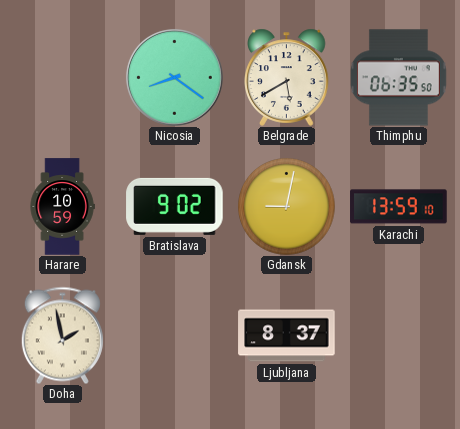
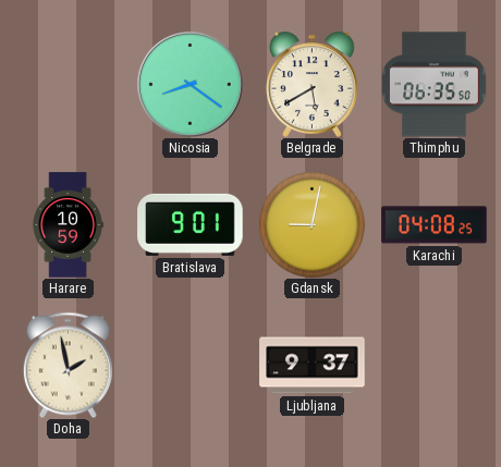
Bratislava: 9:02 -> 9:01
Karachi: 13:59 -> 04:08
Ljubljana: 8:37 -> 9:37
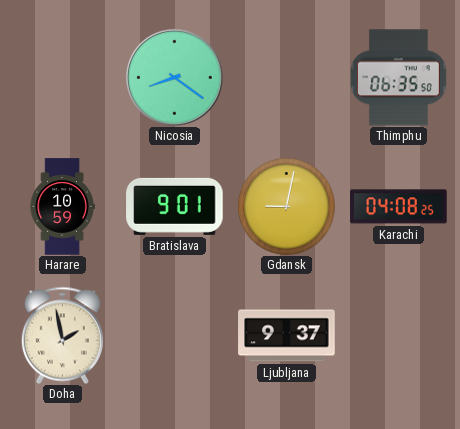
Belgrade: 5:40 -> none
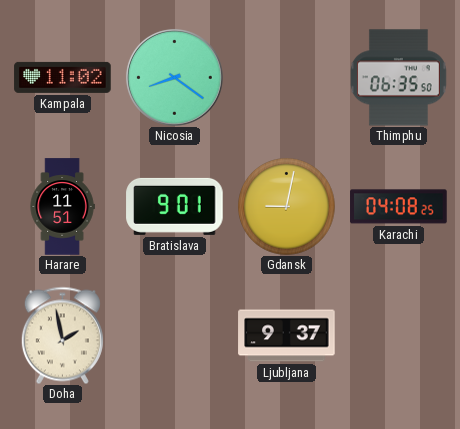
Kampala: none -> 11:02
Harare: 10:59 -> 11:51
